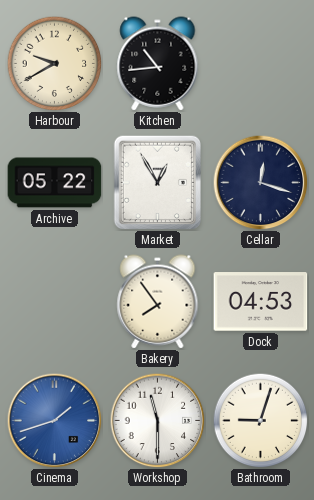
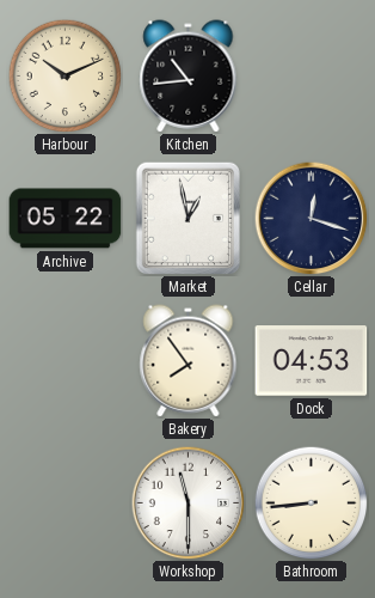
Harbour: 9:40 -> 10:11
Market: 12:55 -> 12:58
Cinema: 1:42 -> none
Bathroom: 9:03 -> 8:44
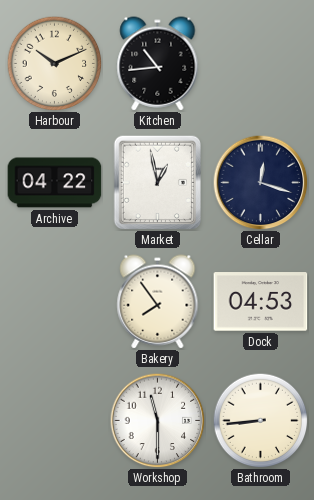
Archive: 05:22 -> 04:22
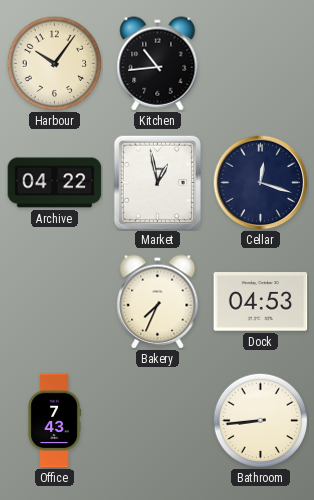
Harbour: 10:11 -> 10:06
Bakery: 7:54 -> 7:34
Office: none -> 7:43
Workshop: 11:30 -> none
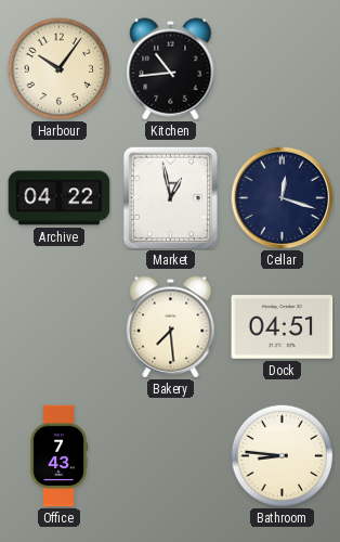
Bakery: 7:34 -> 7:29
Dock: 04:53 -> 04:51
Bathroom: 8:44 -> 8:46
